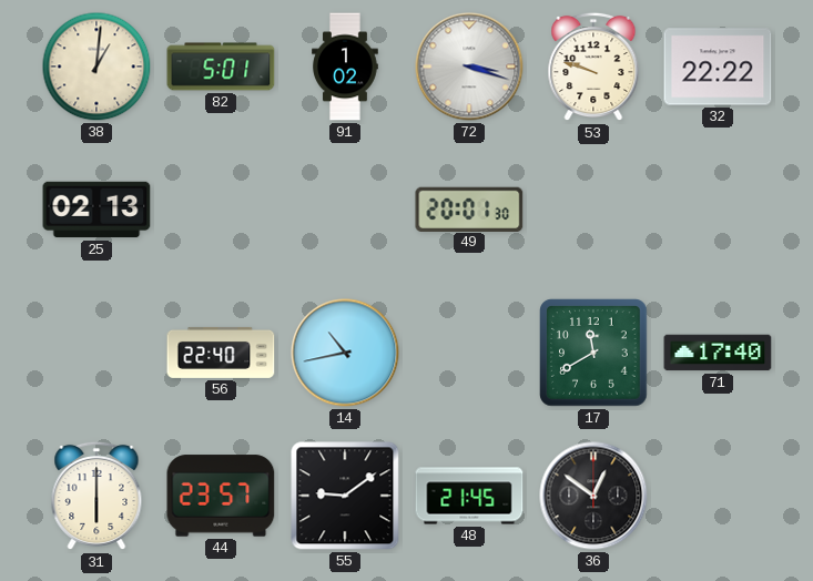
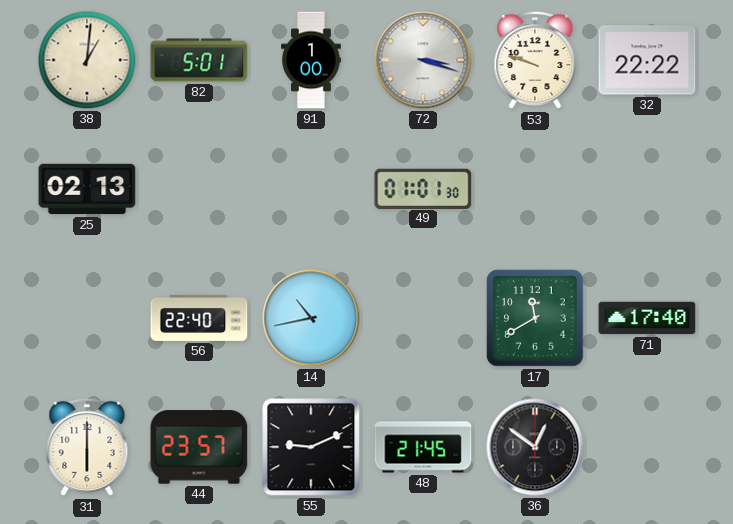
91: 1:02 -> 1:00
49: 20:01 -> 01:01
55: 9:09 -> 9:11
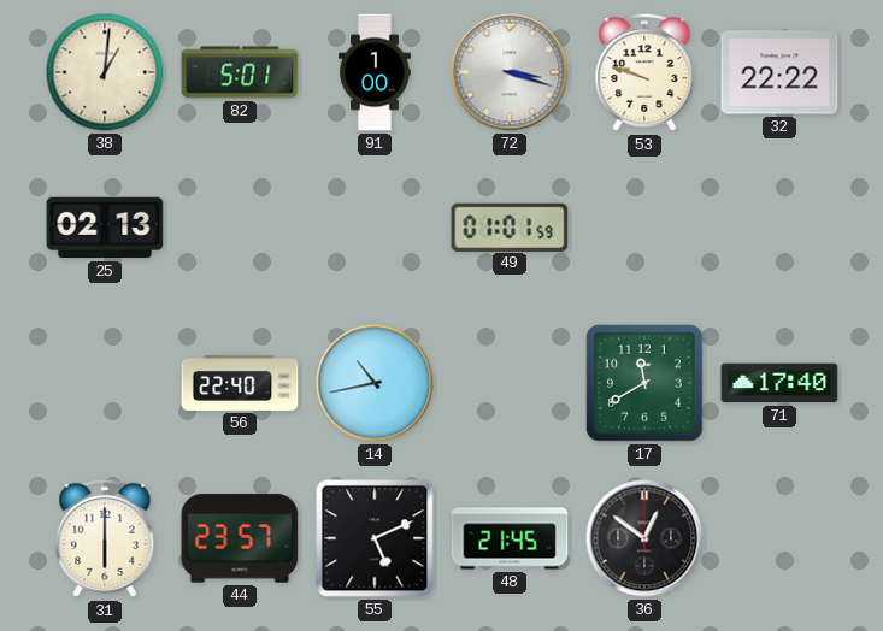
49: 01:01:30 -> 01:01:59
55: 9:11 -> 5:11
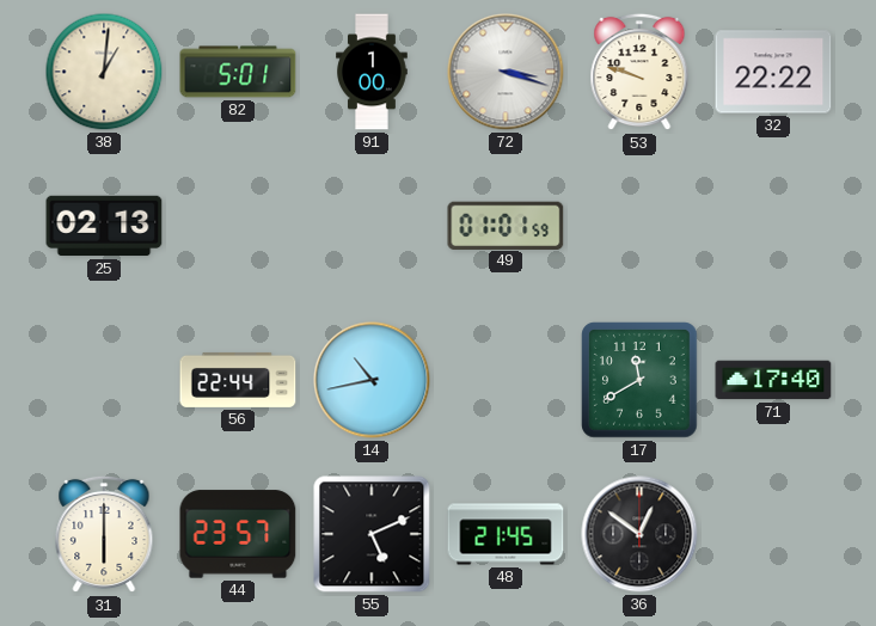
56: 22:40 -> 22:44
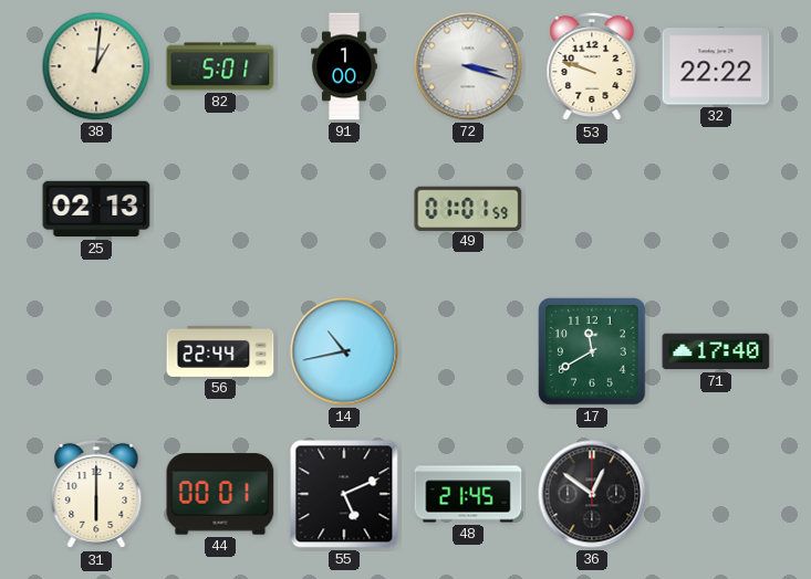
44: 23:57 -> 00:01
